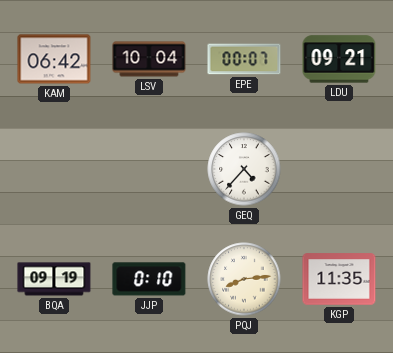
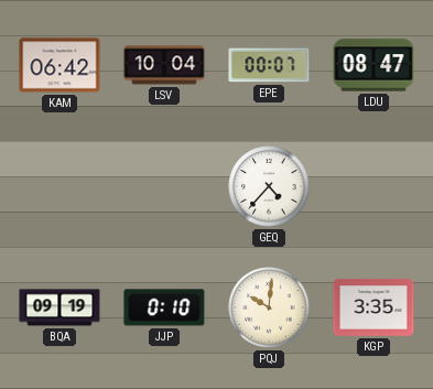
LDU: 09:21 -> 08:47
PQJ: 8:14 -> 10:01
KGP: 11:35 -> 3:35
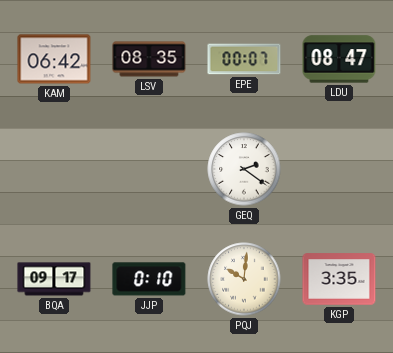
LSV: 10:04 -> 08:35
GEQ: 4:37 -> 2:21
BQA: 09:19 -> 09:17
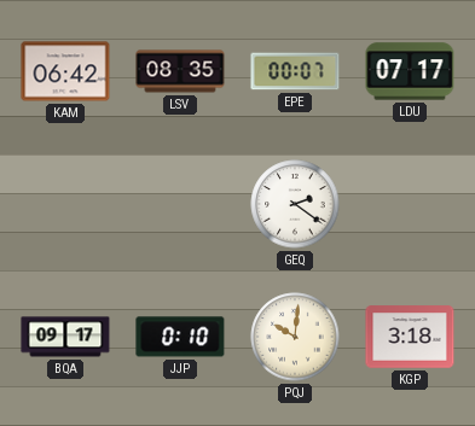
LDU: 08:47 -> 07:17
KGP: 3:35 -> 3:18
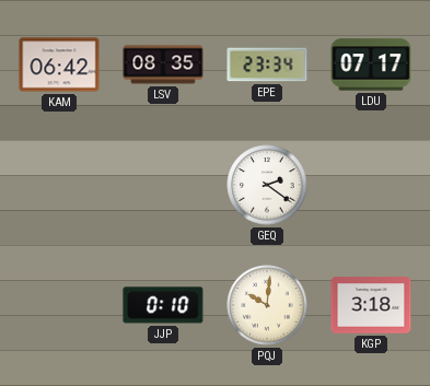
EPE: 00:07 -> 23:34
BQA: 09:17 -> none
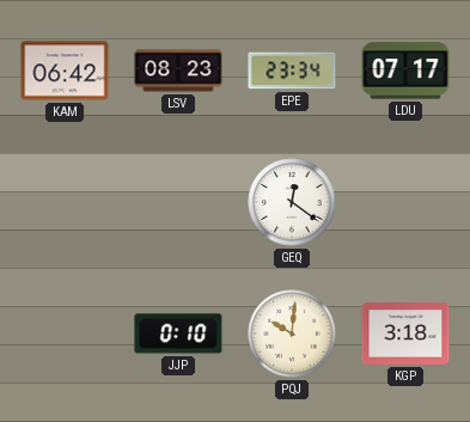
LSV: 08:35 -> 08:23
GEQ: 2:21 -> 12:21
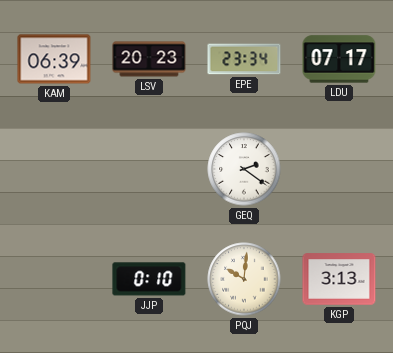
KAM: 06:42 -> 06:39
LSV: 08:23 -> 20:23
GEQ: 12:21 -> 2:21
KGP: 3:18 -> 3:13
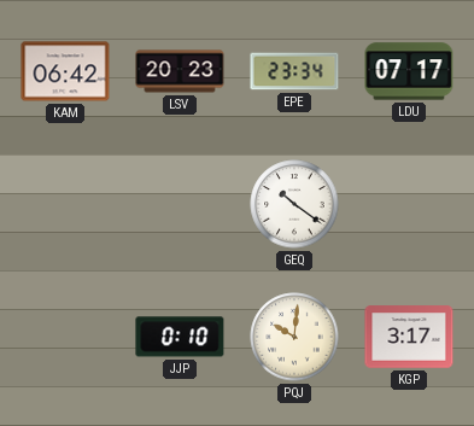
KAM: 06:39 -> 06:42
GEQ: 2:21 -> 10:21
KGP: 3:13 -> 3:17
